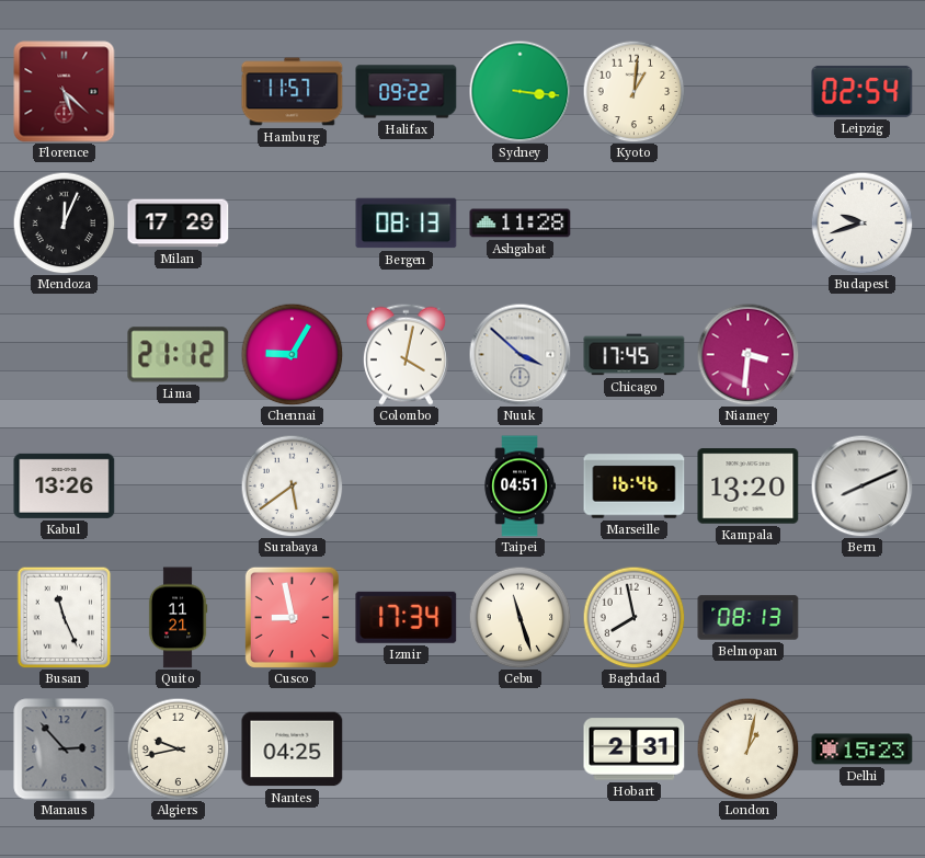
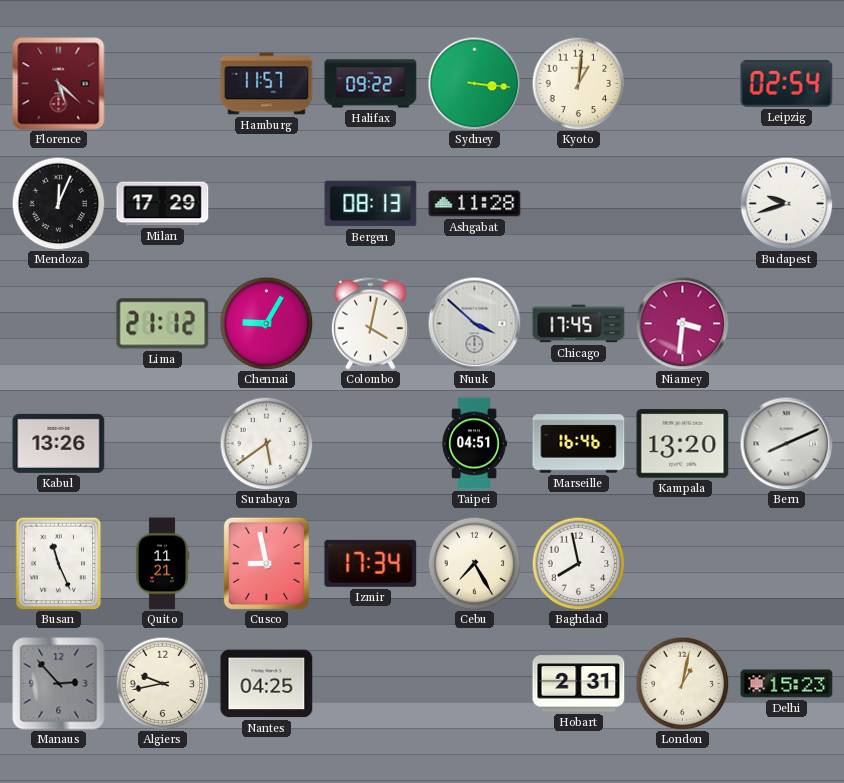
Cebu: 11:27 -> 7:25
Belmopan: 08:13 -> none
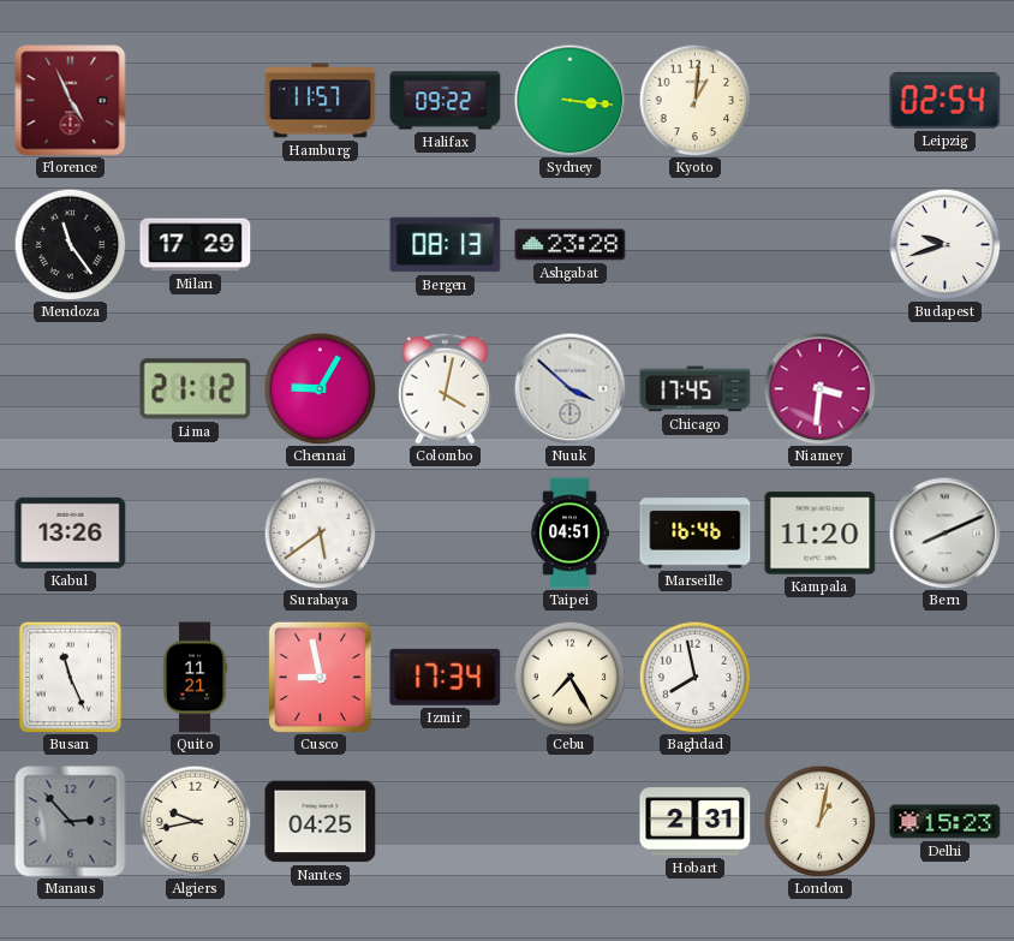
Florence: 5:22 -> 4:56
Mendoza: 12:04 -> 11:24
Ashgabat: 11:28 -> 23:28
Kampala: 13:20 -> 11:20
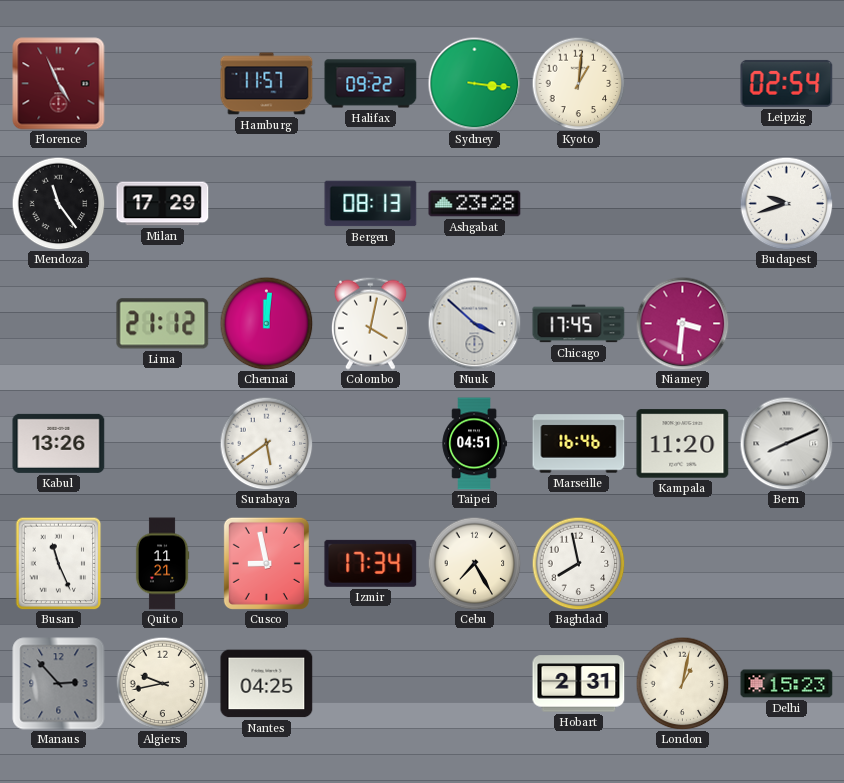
Chennai: 9:05 -> 12:01
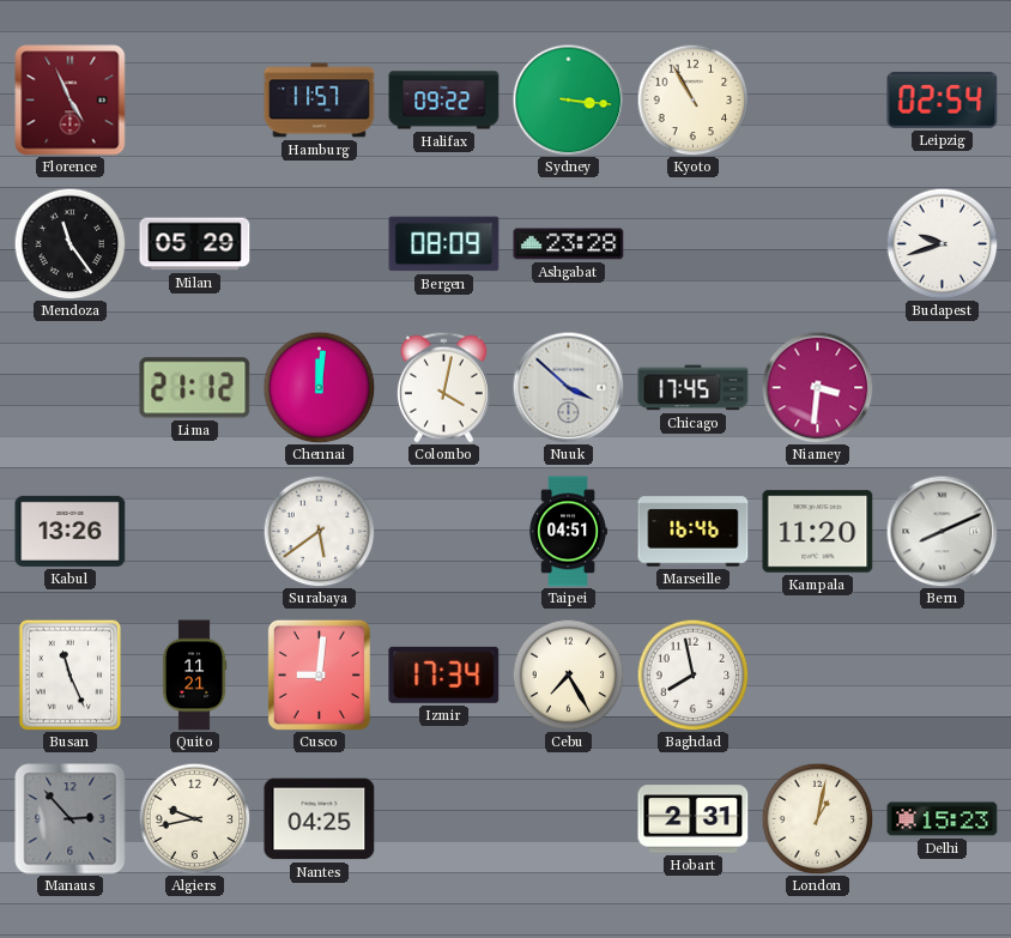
Kyoto: 1:01 -> 10:55
Milan: 17:29 -> 05:29
Bergen: 08:13 -> 08:09
Cusco: 8:58 -> 9:01
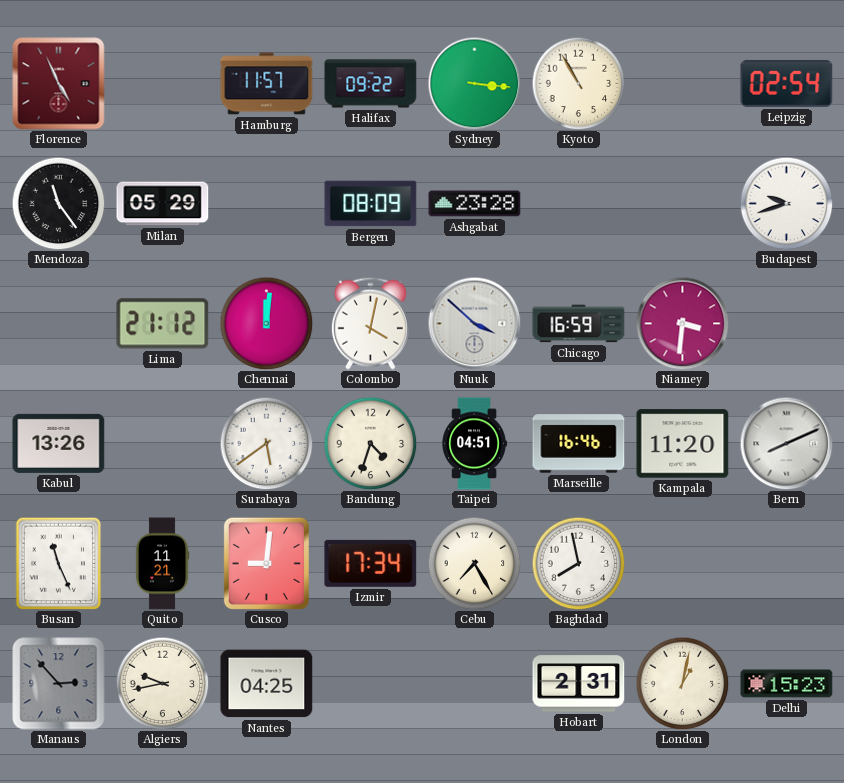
Chicago: 17:45 -> 16:59
Bandung: none -> 4:33
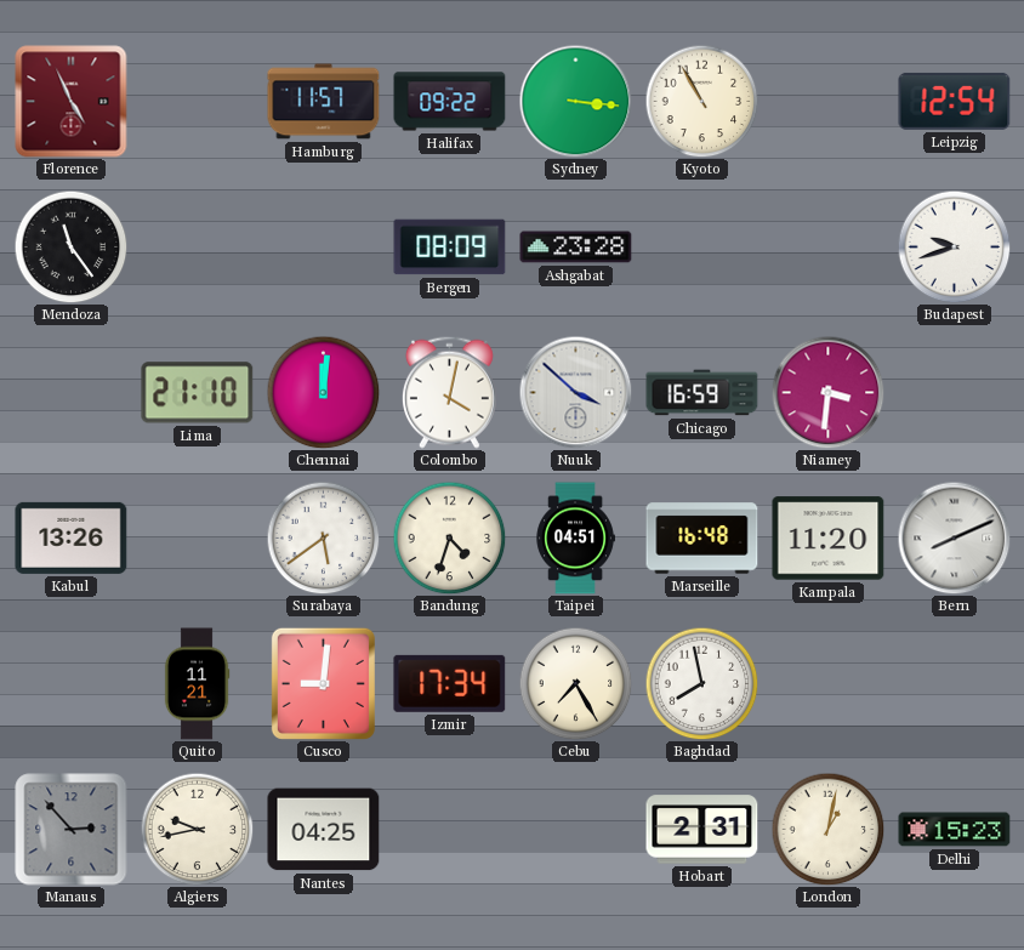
Leipzig: 02:54 -> 12:54
Milan: 05:29 -> none
Lima: 21:12 -> 21:10
Marseille: 16:46 -> 16:48
Busan: 11:26 -> none
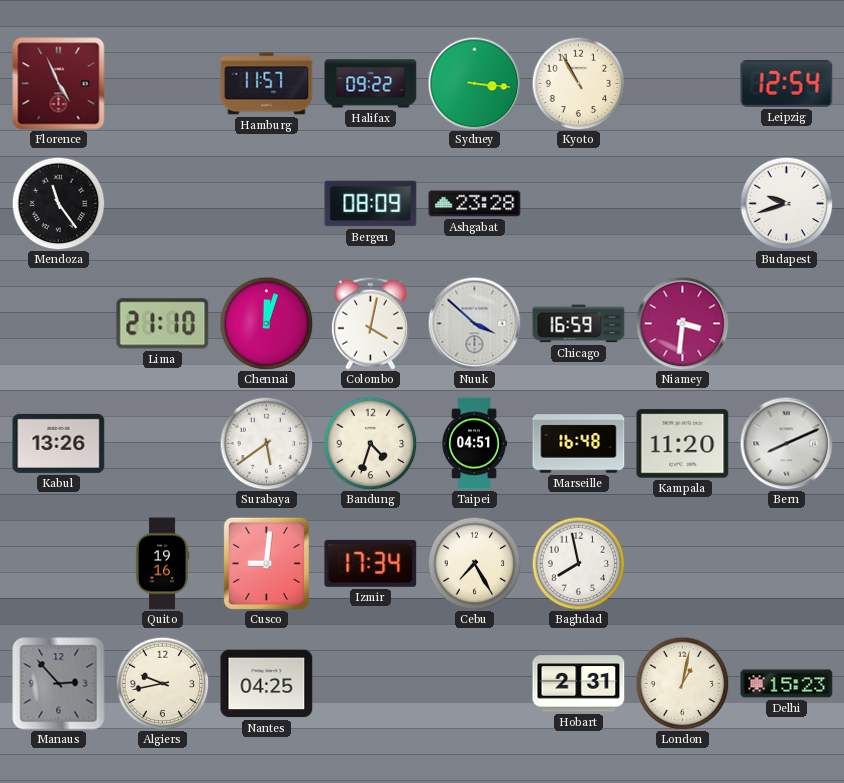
Chennai: 12:01 -> 12:03
Quito: 11:21 -> 19:16
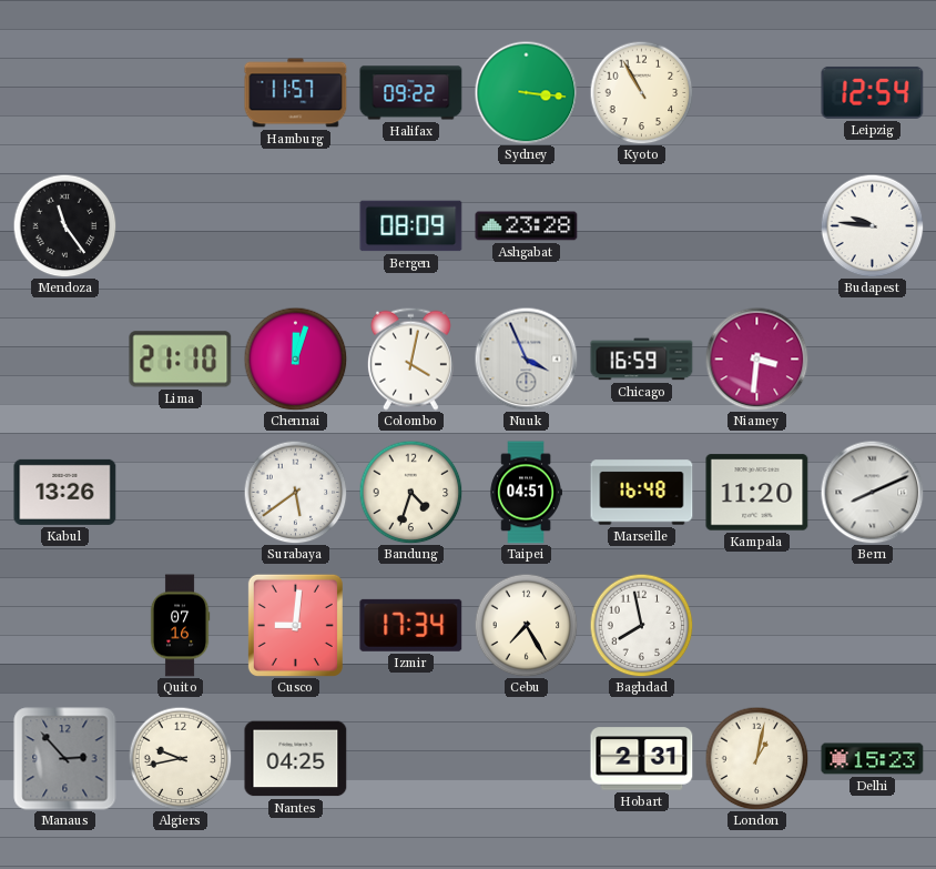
Florence: 4:56 -> none
Budapest: 9:42 -> 9:46
Nuuk: 3:52 -> 3:56
Quito: 19:16 -> 07:16
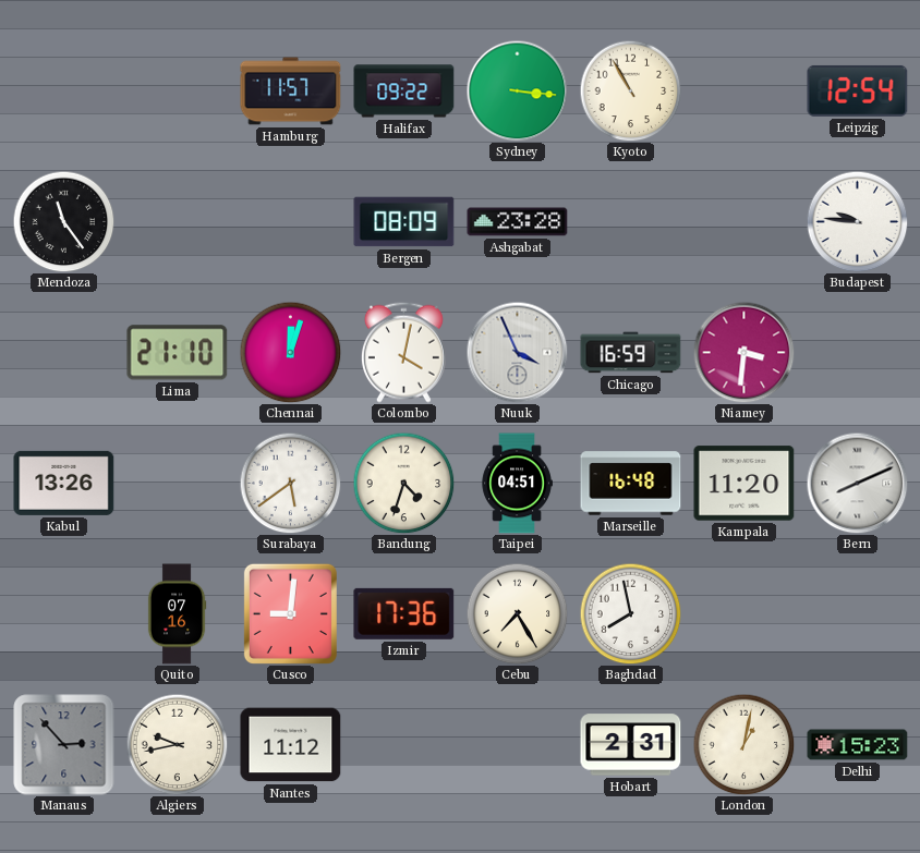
Izmir: 17:34 -> 17:36
Nantes: 04:25 -> 11:12
